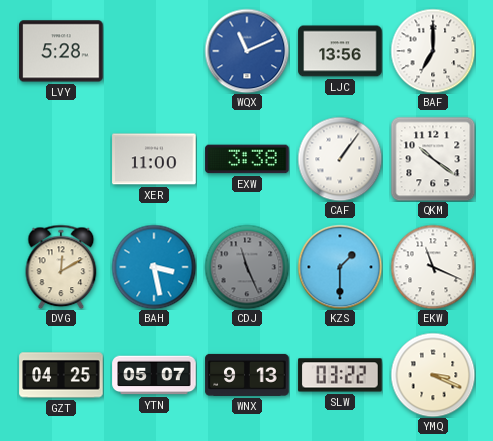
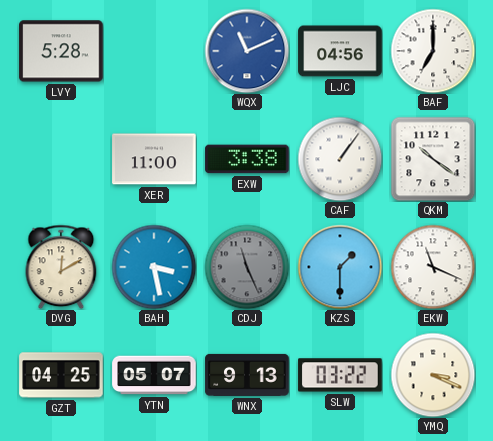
LJC: 13:56 -> 04:56
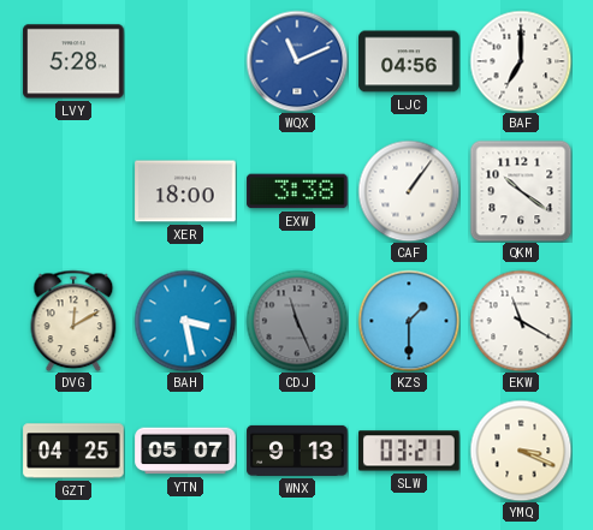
XER: 11:00 -> 18:00
EKW: 11:19 -> 11:20
SLW: 03:22 -> 03:21
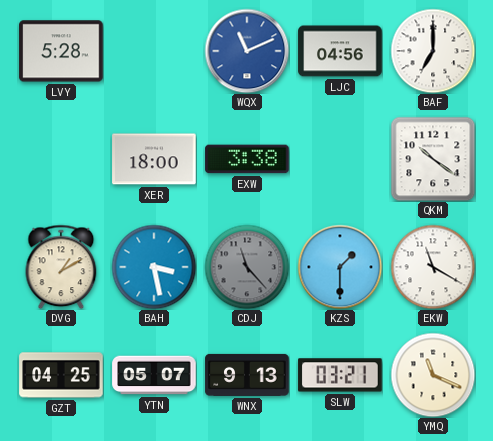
CAF: 1:06 -> none
DVG: 12:10 -> 1:10
CDJ: 11:26 -> 11:23
YMQ: 3:19 -> 11:19
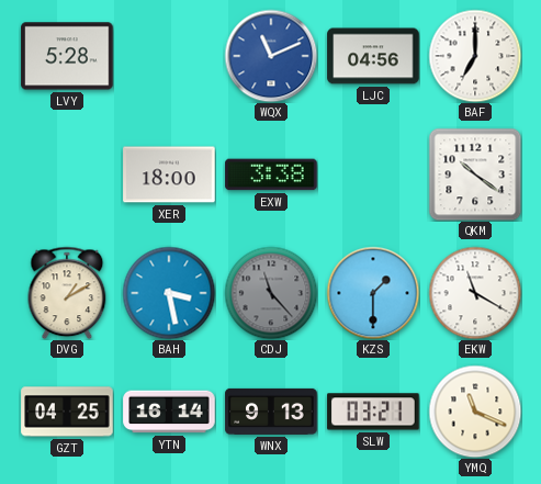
YTN: 05:07 -> 16:14
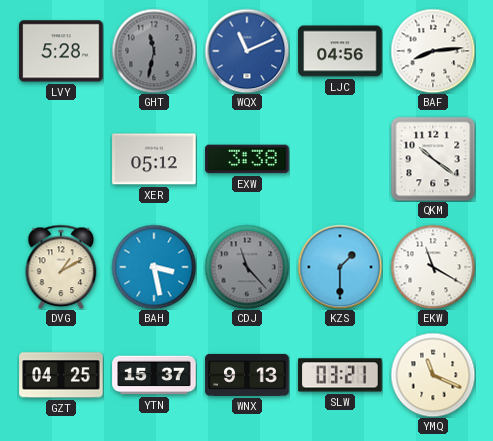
GHT: none -> 11:32
BAF: 7:00 -> 8:14
XER: 18:00 -> 05:12
YTN: 16:14 -> 15:37
